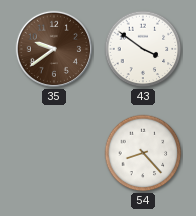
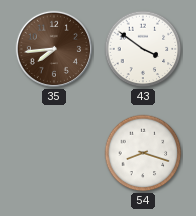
35: 9:39 -> 7:44
54: 8:23 -> 8:18
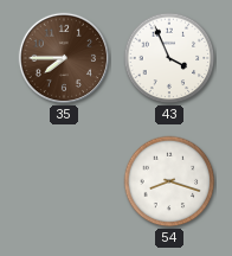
35: 7:44 -> 7:45
43: 3:51 -> 3:56
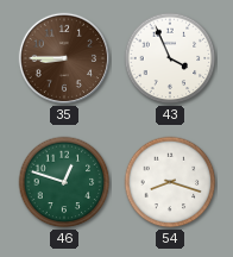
35: 7:45 -> 8:45
46: none -> 12:48
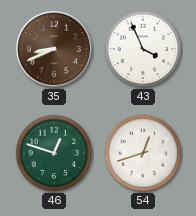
35: 8:45 -> 8:41
54: 8:18 -> 12:42
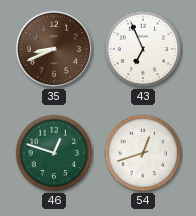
43: 3:56 -> 6:56
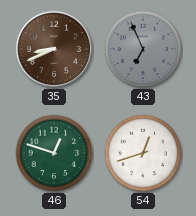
43 dial: white -> grey
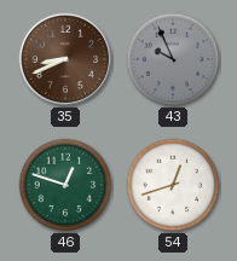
43: 6:56 -> 9:56
